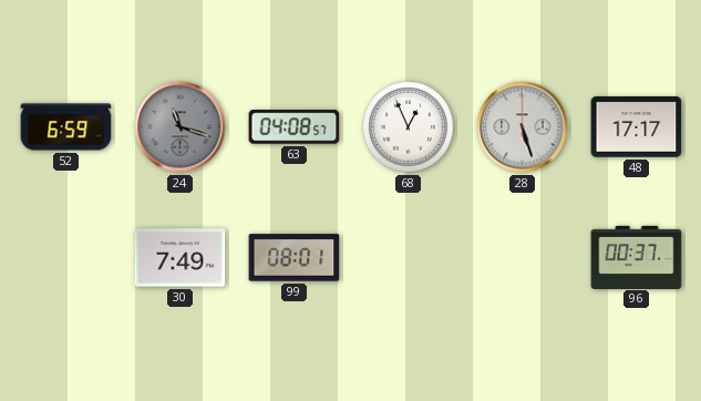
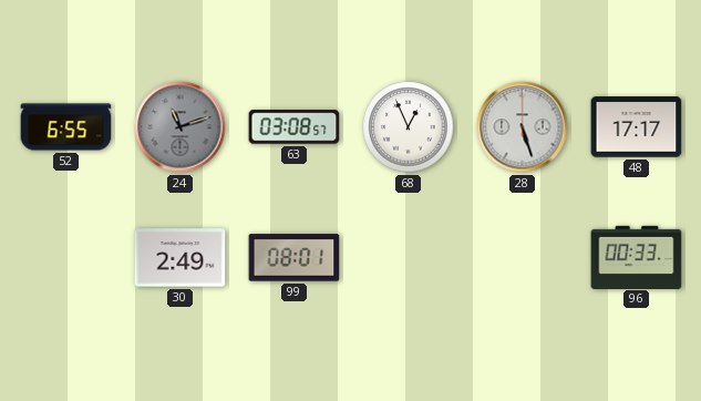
52: 6:59 -> 6:55
24: 11:18 -> 11:12
63: 04:08 -> 03:08
30: 7:49 -> 2:49
96: 00:37 -> 00:33
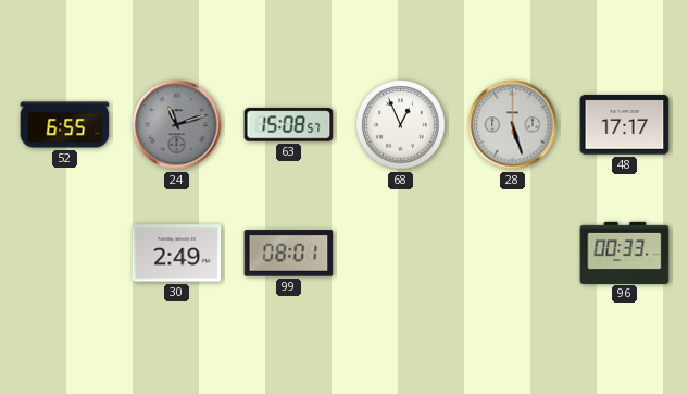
63: 03:08 -> 15:08
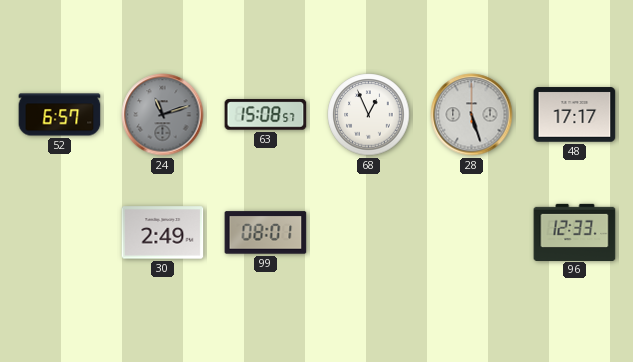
52: 6:55 -> 6:57
96: 00:33 -> 12:33
